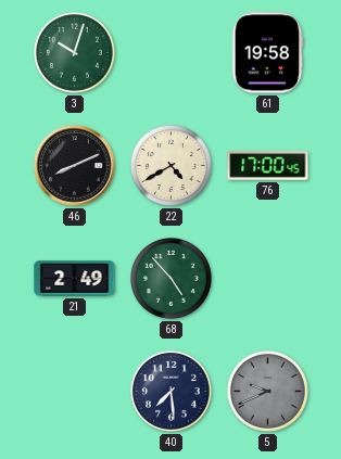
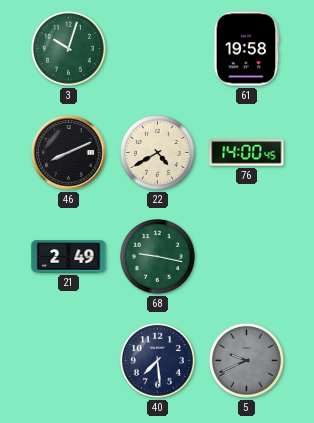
76: 17:00 -> 14:00
68: 4:53 -> 9:17
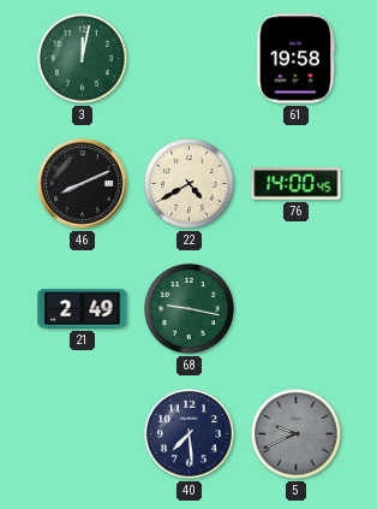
3: 10:03 -> 12:02
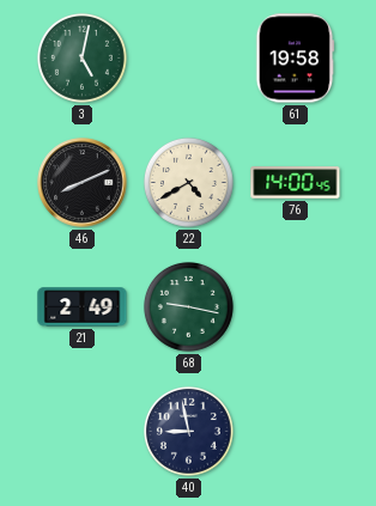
3: 12:02 -> 5:02
40: 7:29 -> 8:58
5: 9:41 -> none
